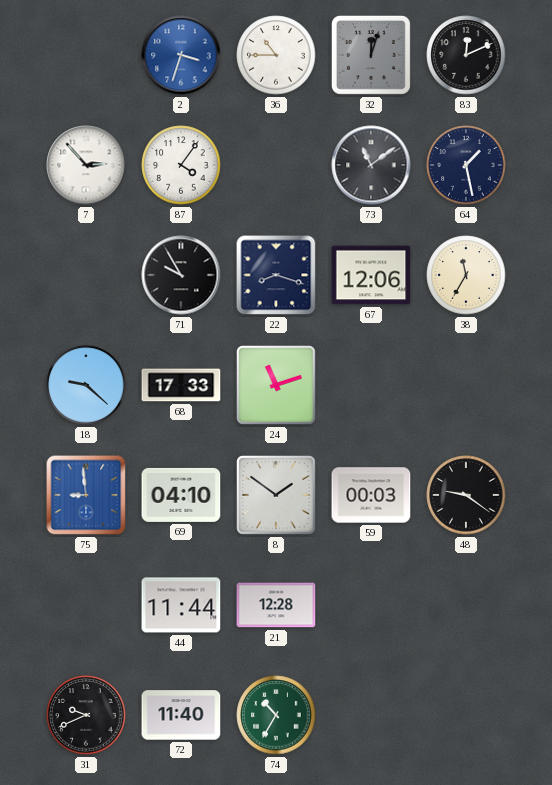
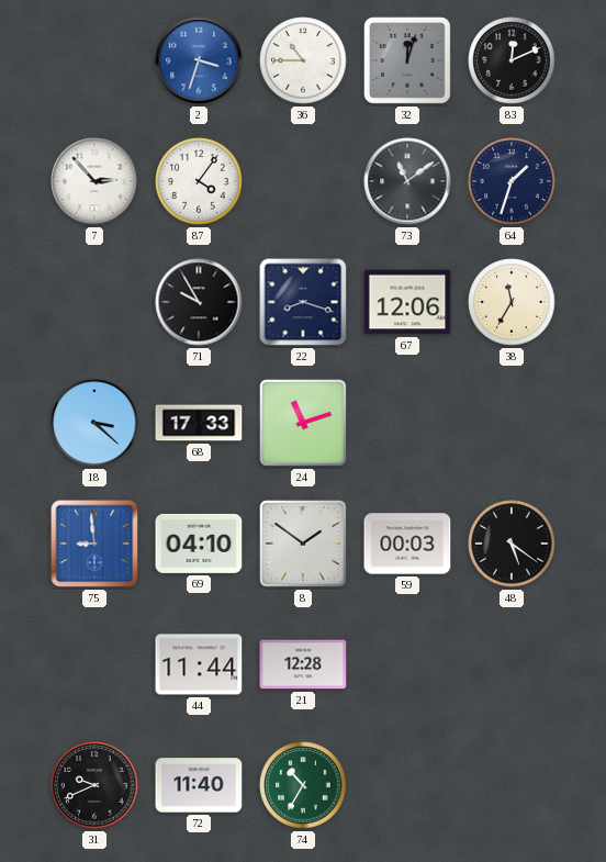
64: 1:28 -> 1:33
18: 9:22 -> 3:22
48: 9:21 -> 5:21
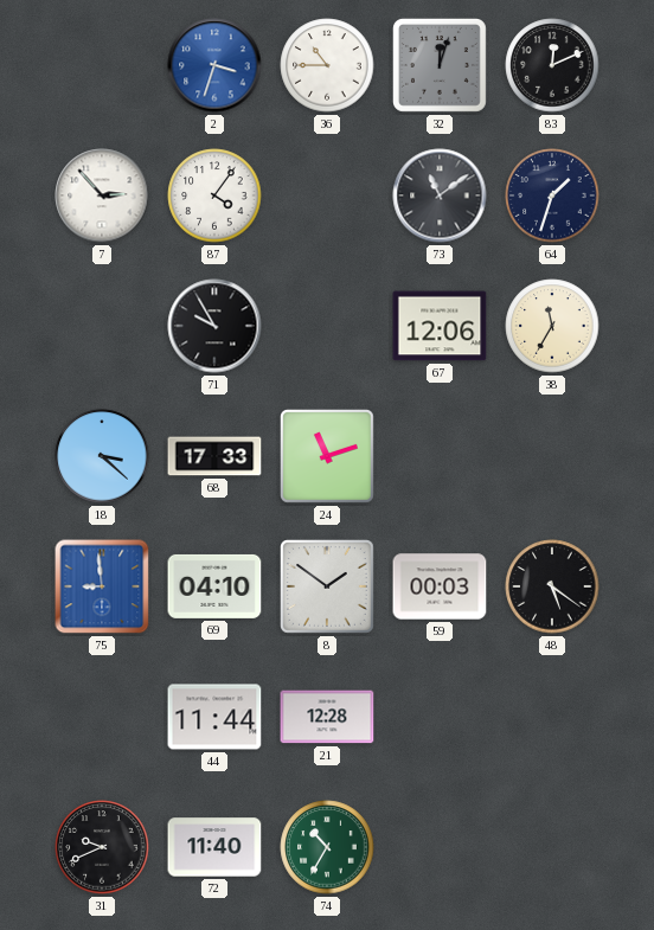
22: 8:18 -> none
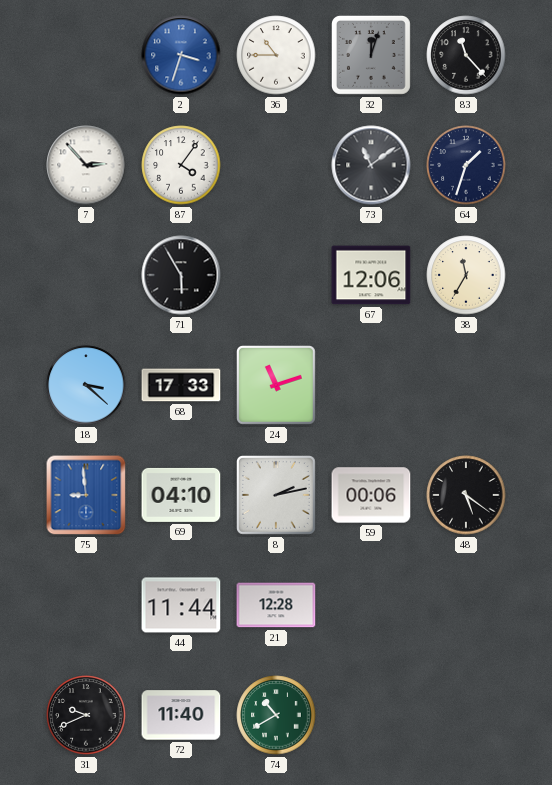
83: 12:11 -> 11:23
71: 9:55 -> 5:55
8: 1:51 -> 2:13
59: 00:03 -> 00:06
74: 10:35 -> 10:40
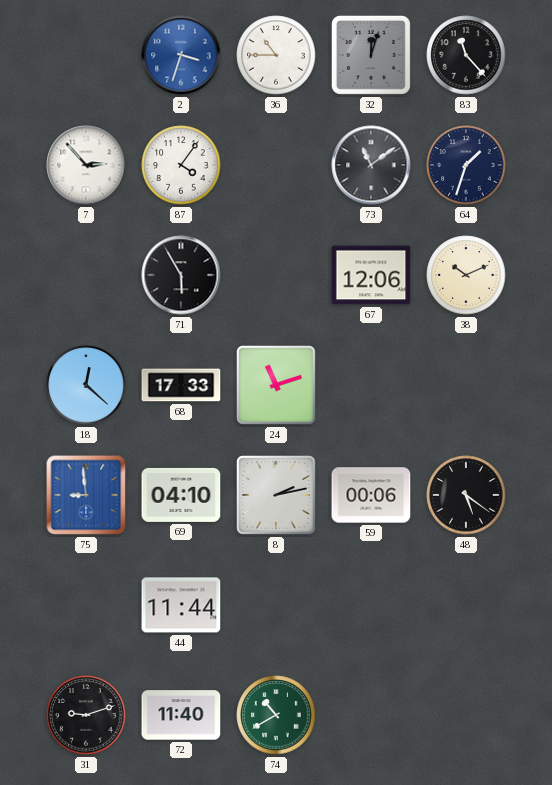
38: 11:35 -> 10:11
18: 3:22 -> 12:22
21: 12:28 -> none
31: 9:41 -> 9:12
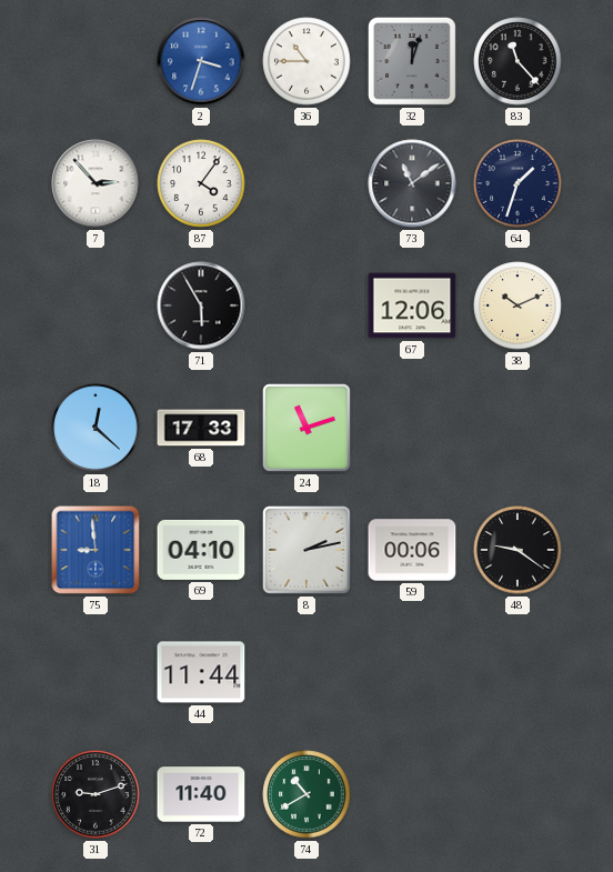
48: 5:21 -> 9:21
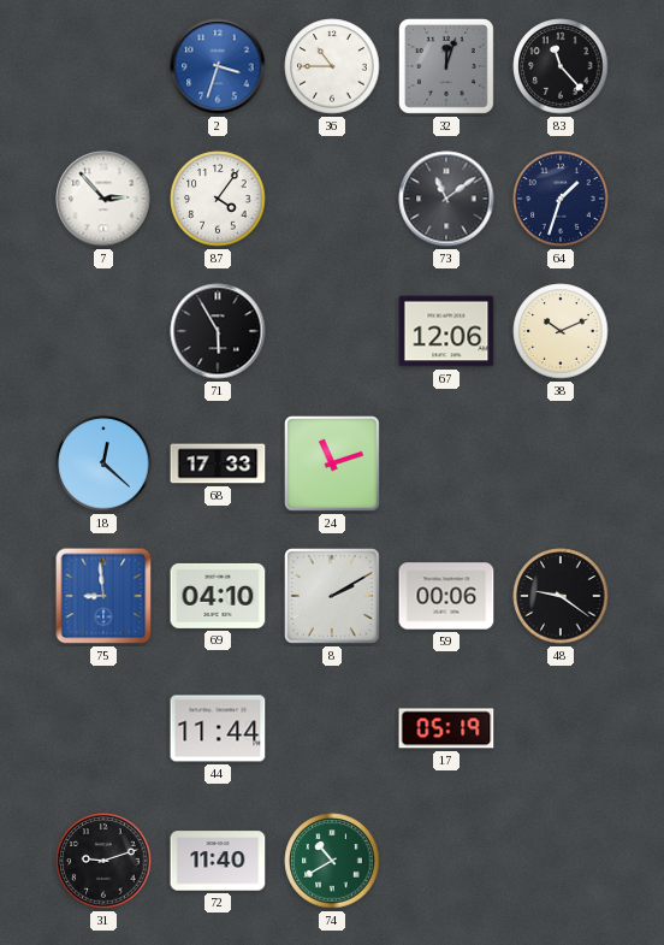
8: 2:13 -> 2:10
17: none -> 05:19
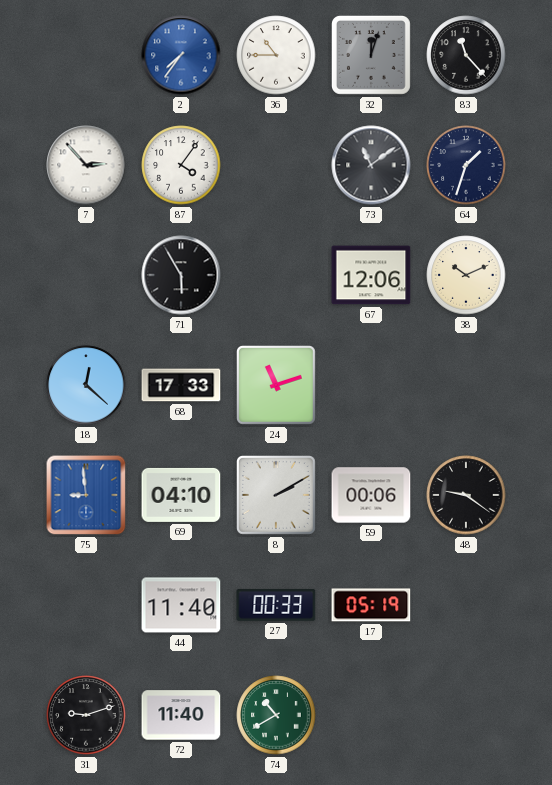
2: 3:33 -> 7:36
44: 11:44 -> 11:40
27: none -> 00:33
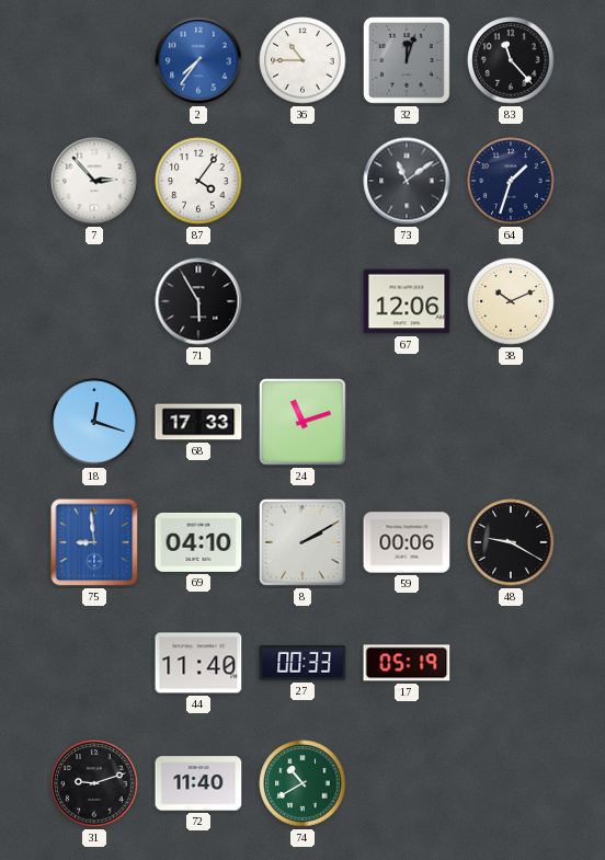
18: 12:22 -> 12:18
48: 9:21 -> 9:20
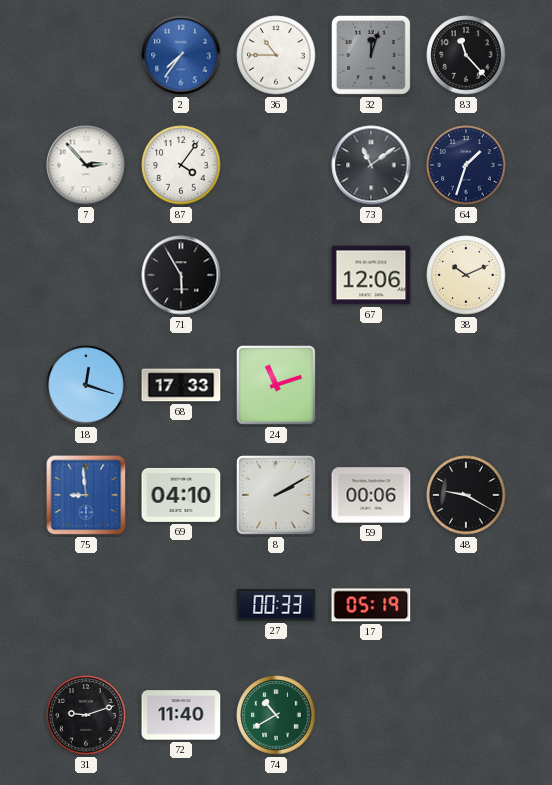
44: 11:40 -> none
